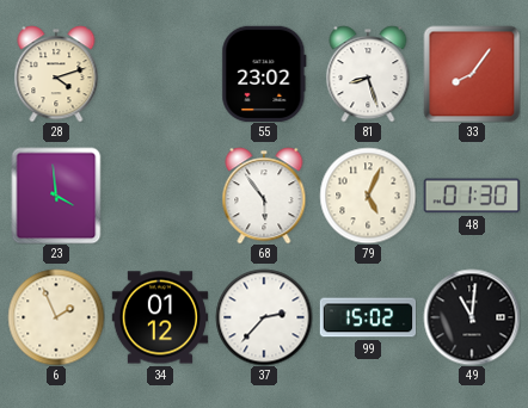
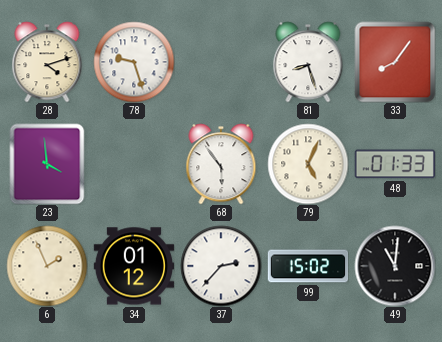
78: none -> 9:27
55: 23:02 -> none
48: 01:30 -> 01:33
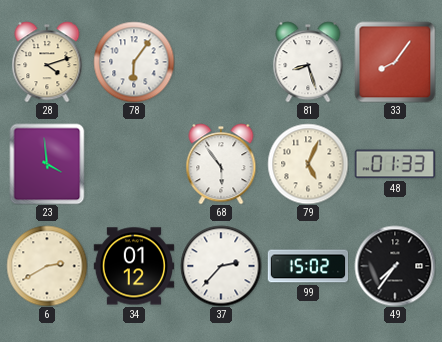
78: 9:27 -> 6:06
6: 1:56 -> 2:40
49: 11:01 -> 7:36
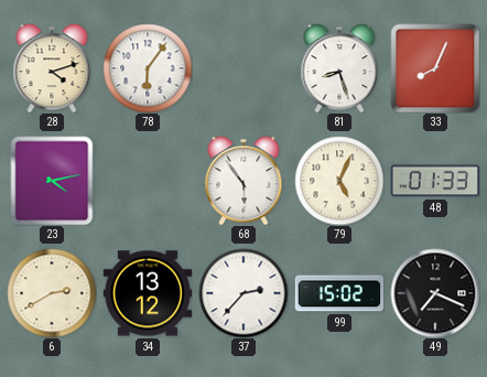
33: 8:06 -> 8:04
23: 3:59 -> 4:13
34: 01:12 -> 13:12
49: 7:36 -> 7:19
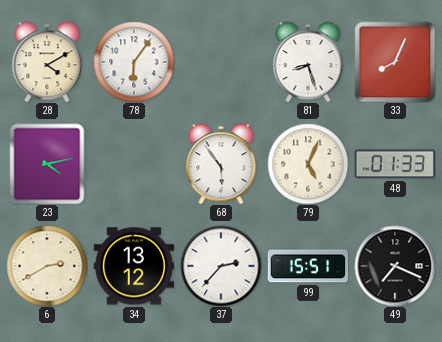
28: 4:12 -> 4:10
99: 15:02 -> 15:51
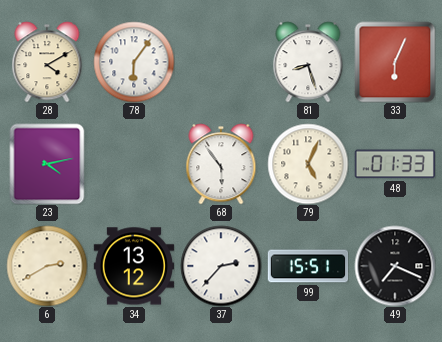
33: 8:04 -> 6:04
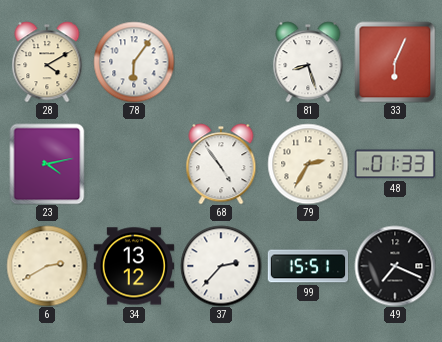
68: 5:54 -> 4:54
79: 5:04 -> 2:35
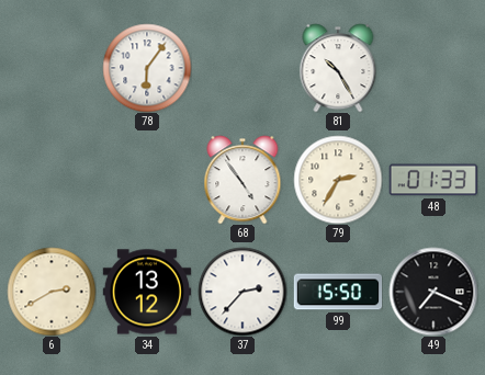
28: 4:10 -> none
81: 8:27 -> 10:25
33: 6:04 -> none
23: 4:13 -> none
99: 15:51 -> 15:50
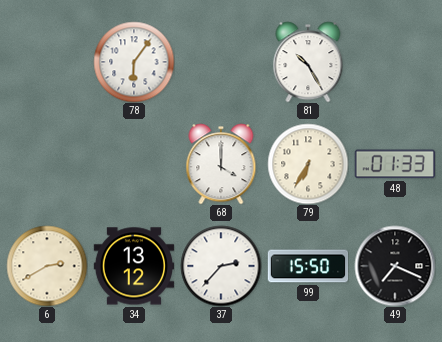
68: 4:54 -> 4:00
79: 2:35 -> 6:35
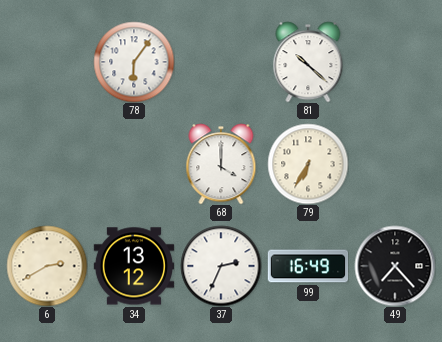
81: 10:25 -> 10:22
48: 01:33 -> none
37: 2:37 -> 2:34
99: 15:50 -> 16:49
49: 7:19 -> 7:23
